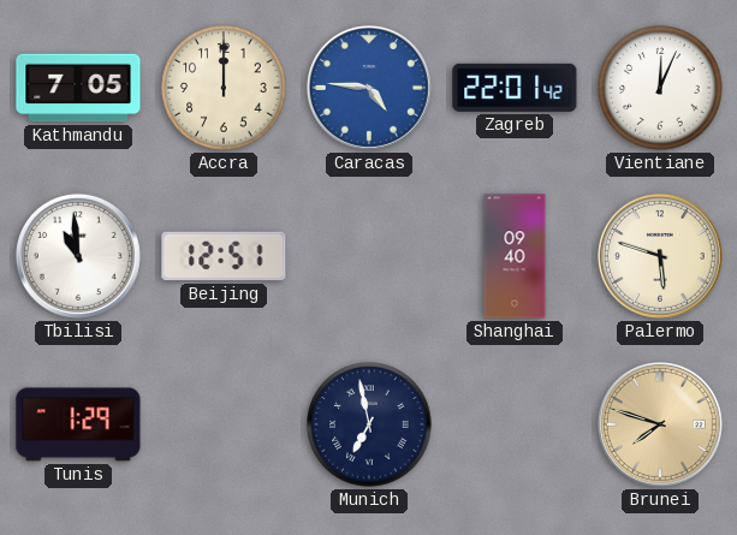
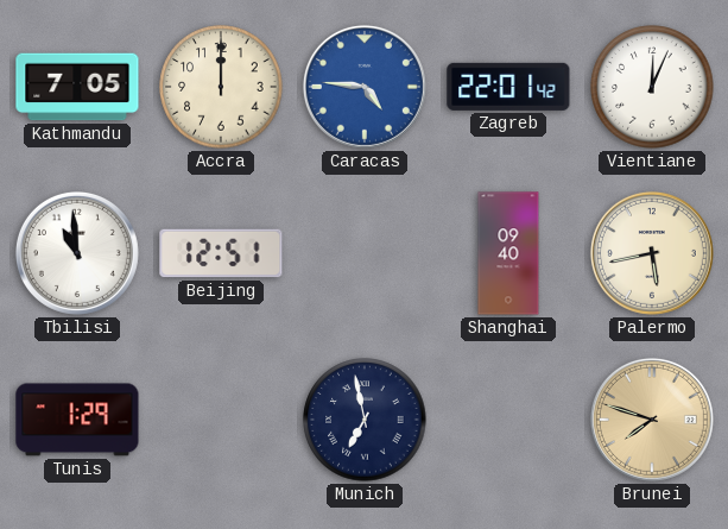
Palermo: 5:48 -> 5:43
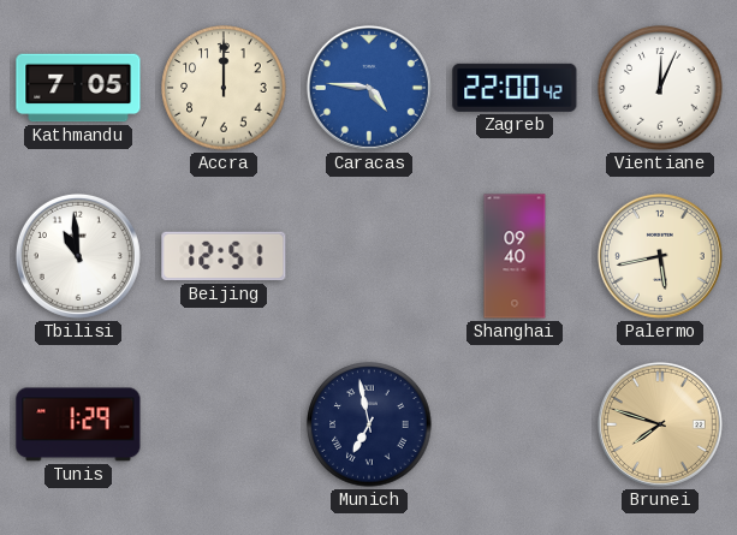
Zagreb: 22:01 -> 22:00
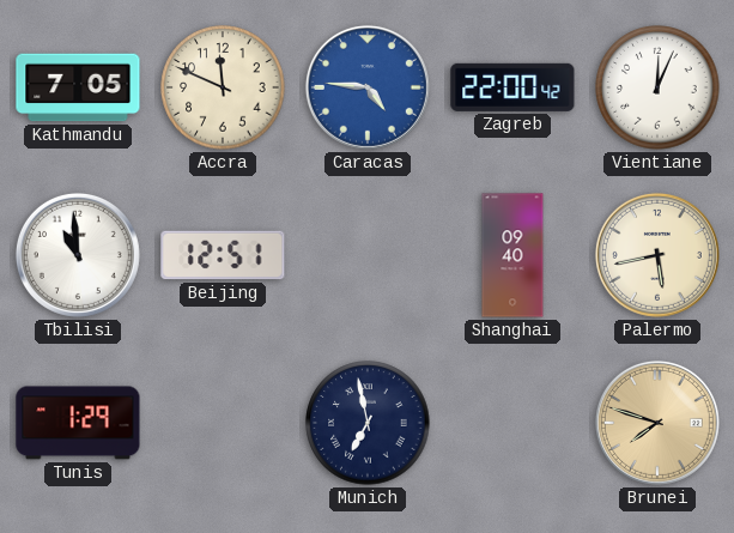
Accra: 12:00 -> 11:49
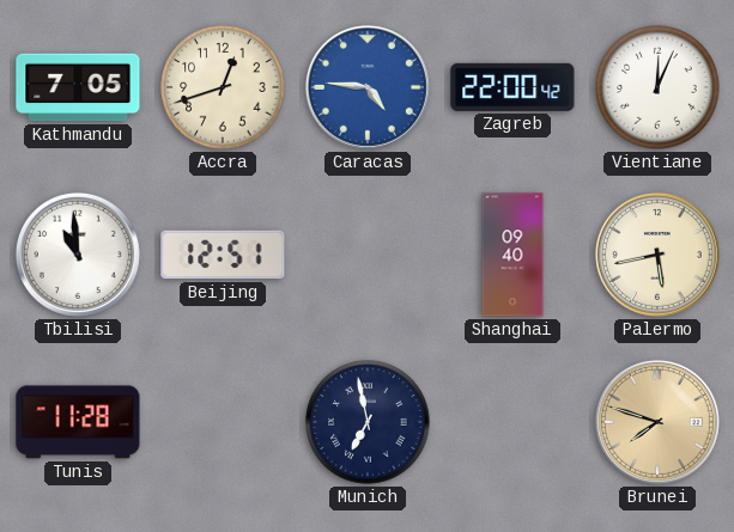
Accra: 11:49 -> 12:42
Tunis: 1:29 -> 11:28
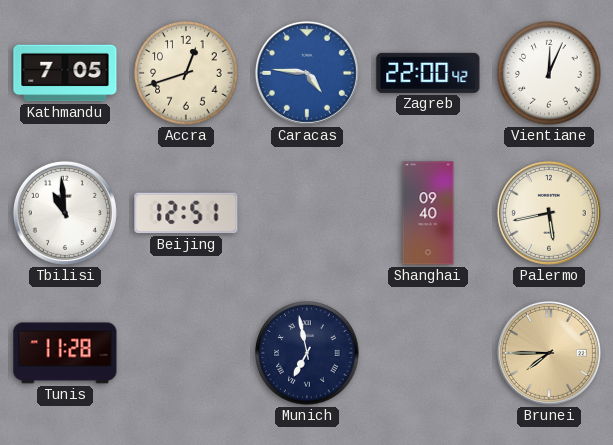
Brunei: 7:48 -> 7:45
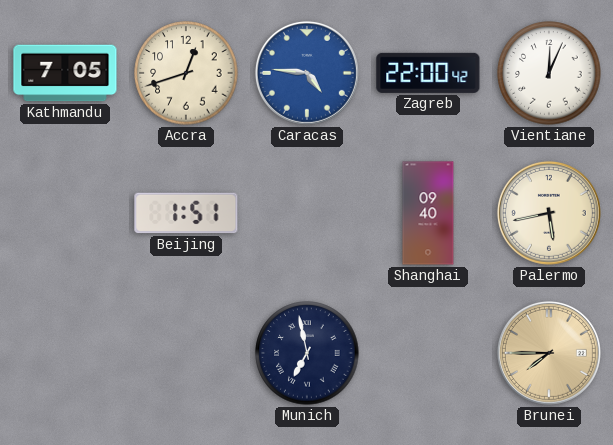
Tbilisi: 10:59 -> none
Beijing: 12:51 -> 1:51
Tunis: 11:28 -> none
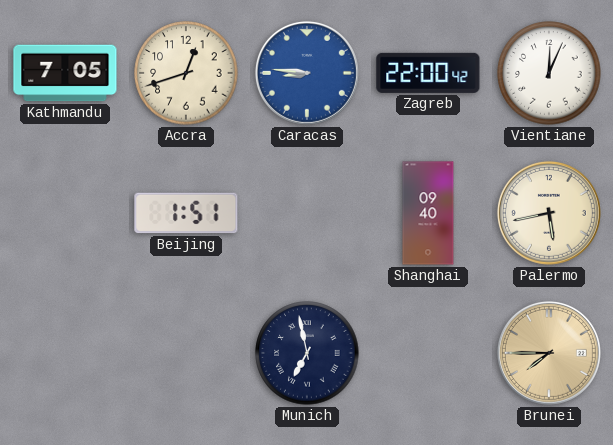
Caracas: 4:46 -> 8:46
